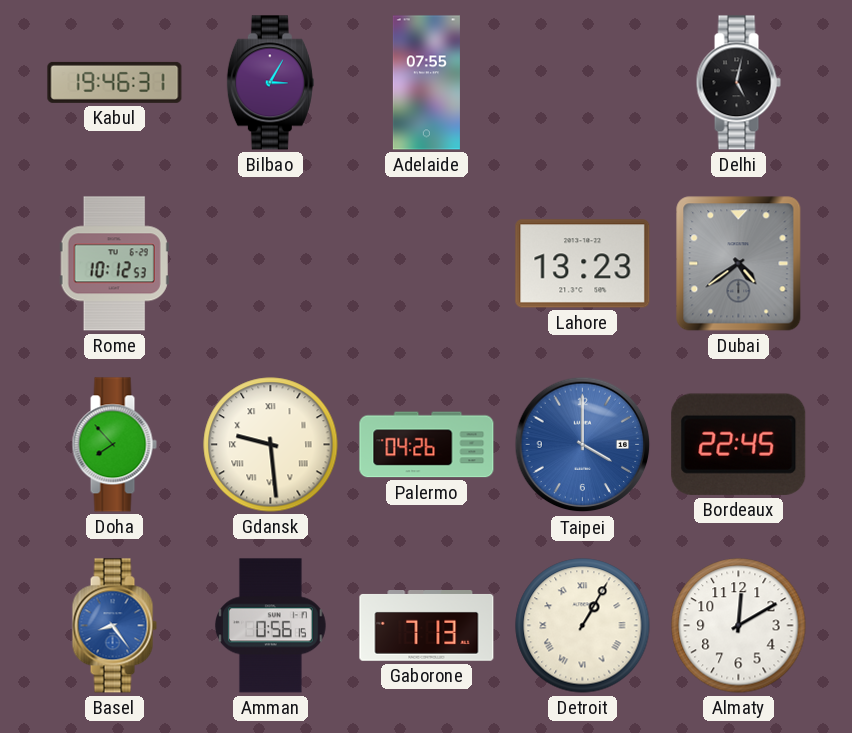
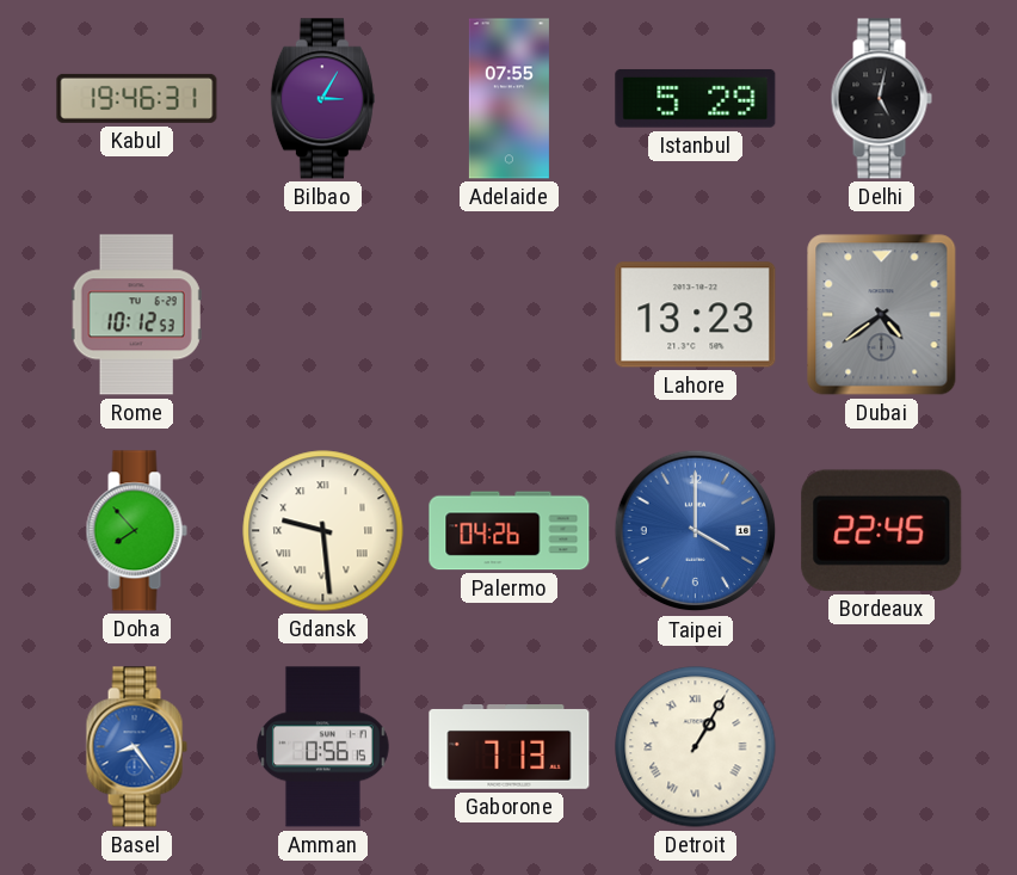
Istanbul: none -> 5:29
Almaty: 12:10 -> none
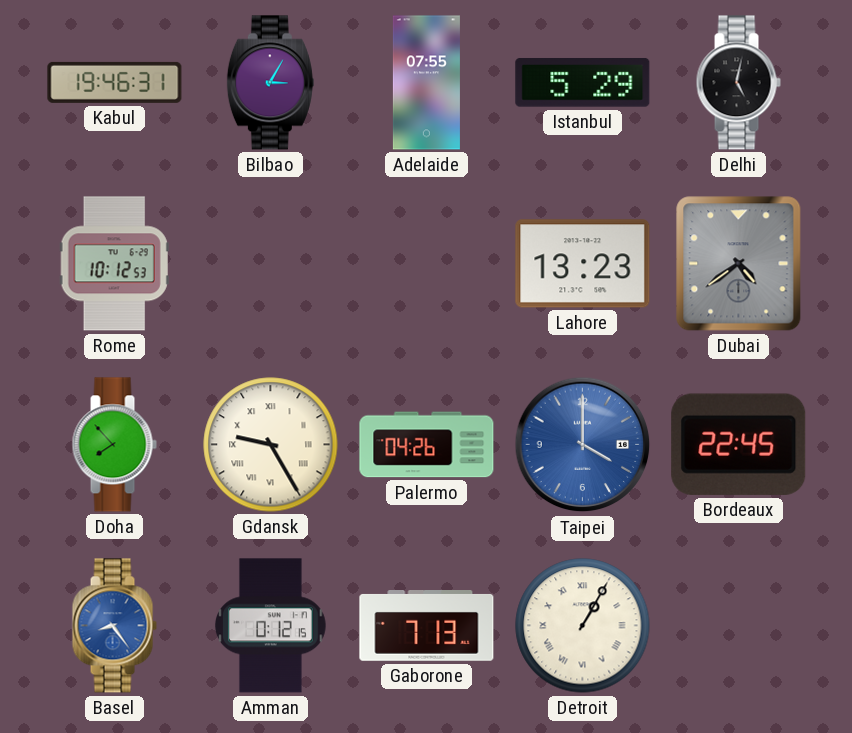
Gdansk: 9:29 -> 9:25
Amman: 0:56 -> 0:12
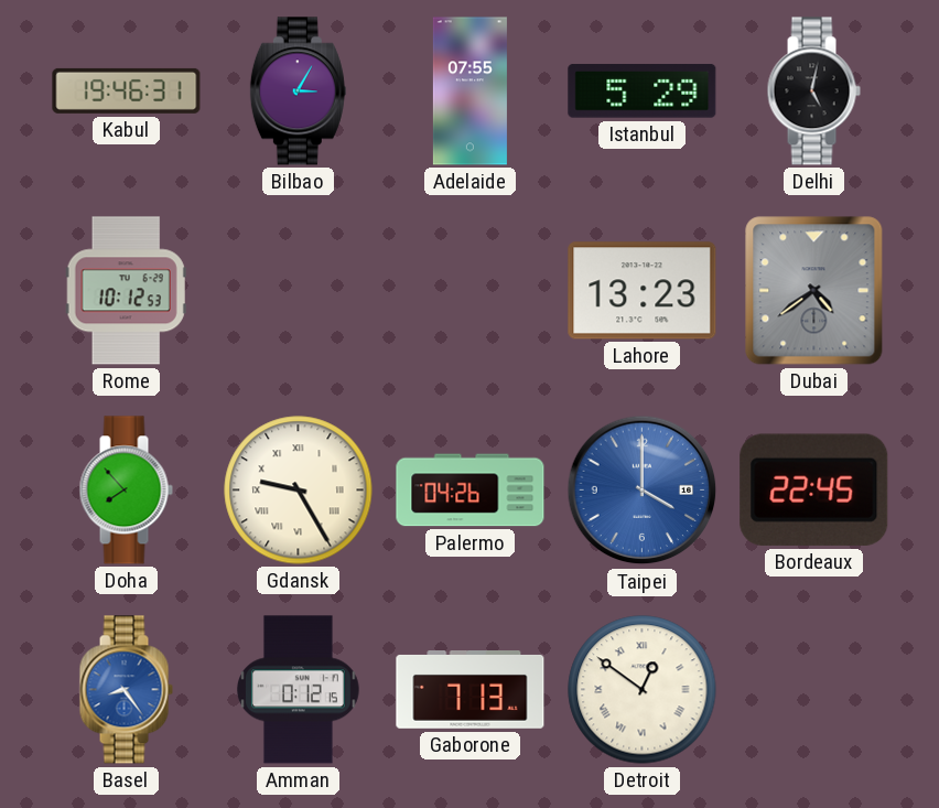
Detroit: 1:05 -> 12:51
